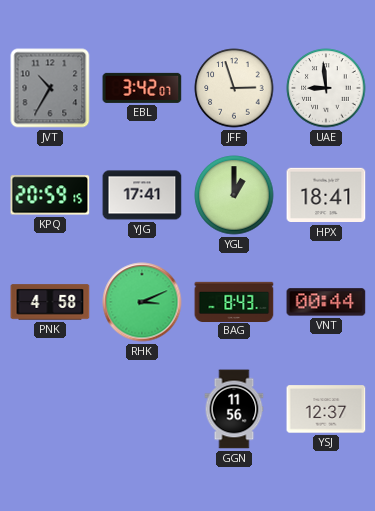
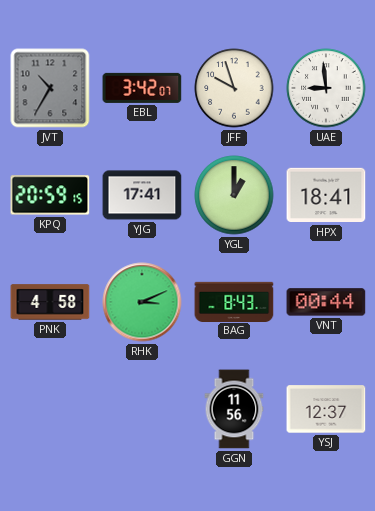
JFF: 2:57 -> 9:57
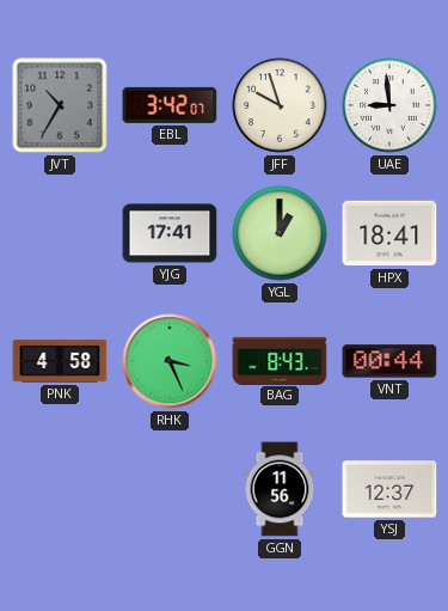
KPQ: 20:59 -> none
RHK: 3:11 -> 3:26
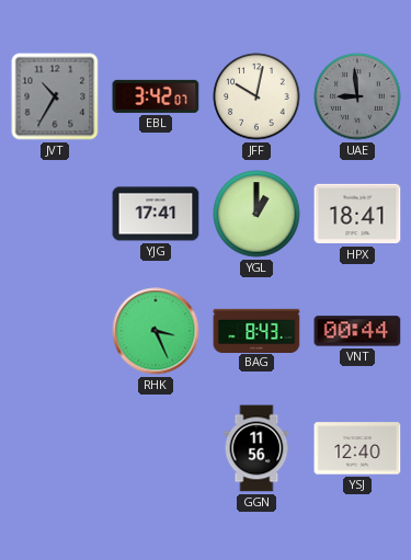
JFF: 9:57 -> 10:02
UAE dial: white -> grey
PNK: 4:58 -> none
YSJ: 12:37 -> 12:40
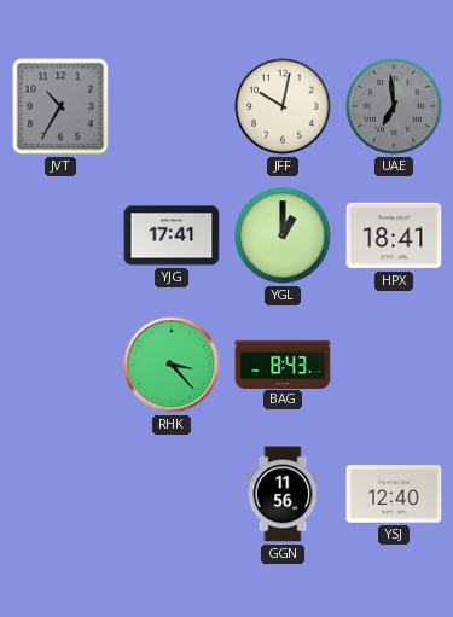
EBL: 3:42 -> none
UAE: 8:59 -> 6:59
RHK: 3:26 -> 3:23
VNT: 00:44 -> none
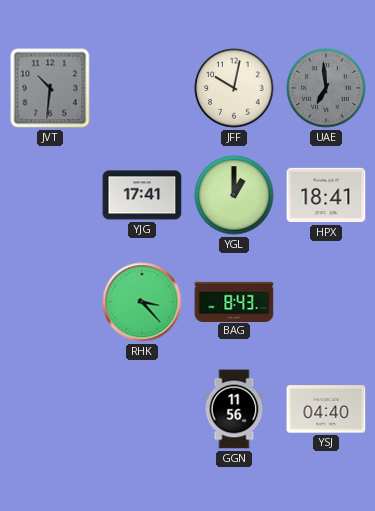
JVT: 10:35 -> 10:31
YSJ: 12:40 -> 04:40
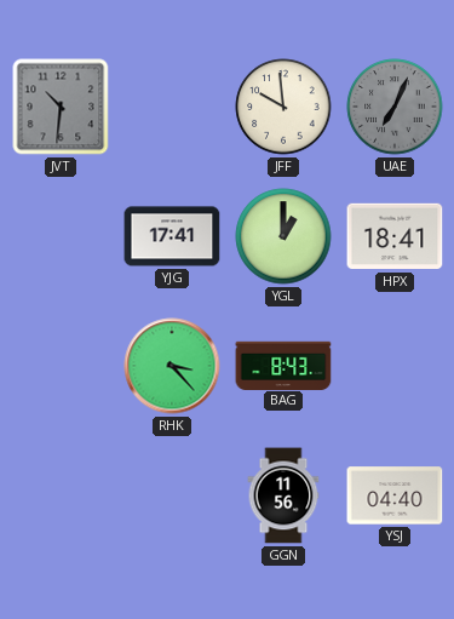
JFF: 10:02 -> 9:59
UAE: 6:59 -> 7:04
